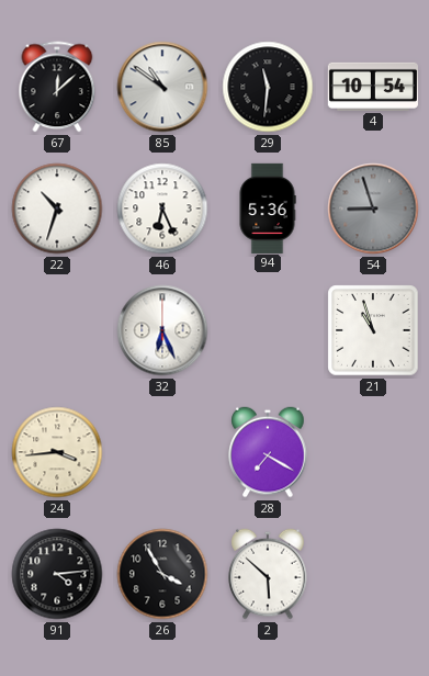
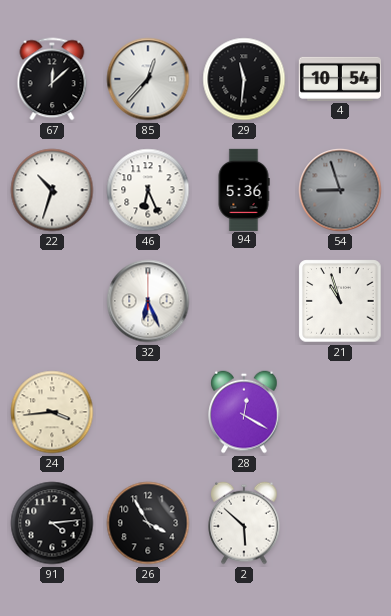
85: 10:51 -> 12:37
28: 7:20 -> 12:20
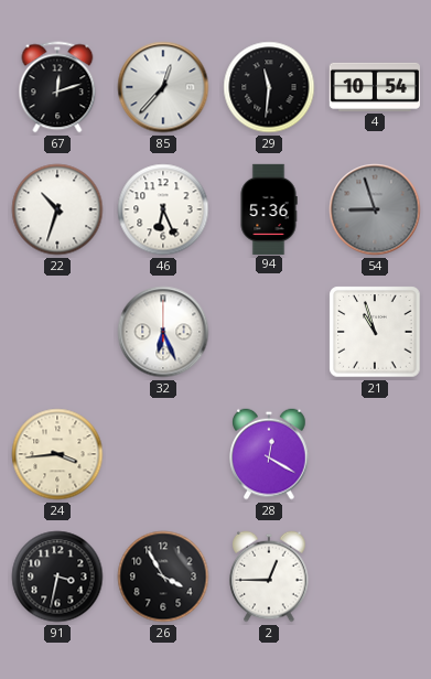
67: 12:08 -> 12:12
91: 4:14 -> 3:32
2: 5:52 -> 12:45
